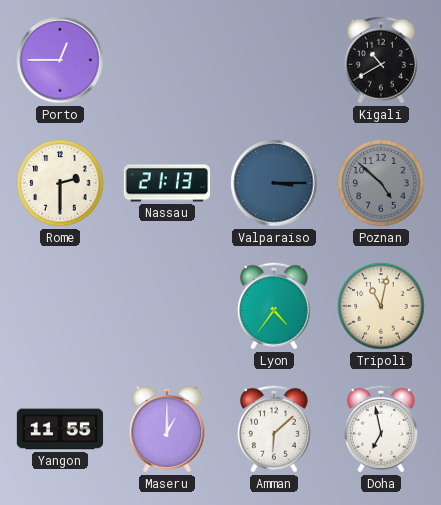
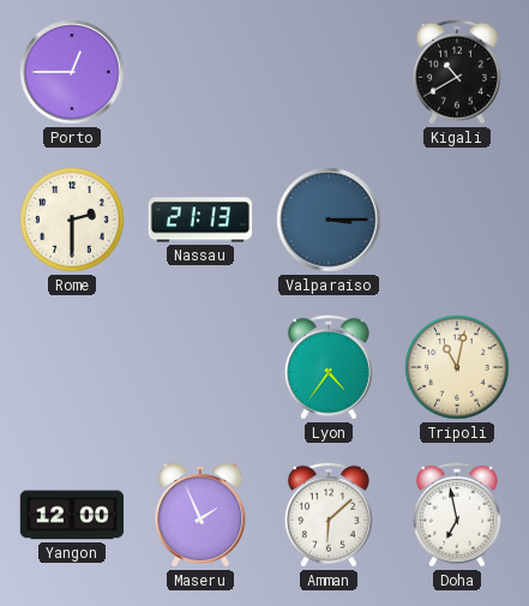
Poznan: 4:52 -> none
Yangon: 11:55 -> 12:00
Maseru: 1:00 -> 1:56
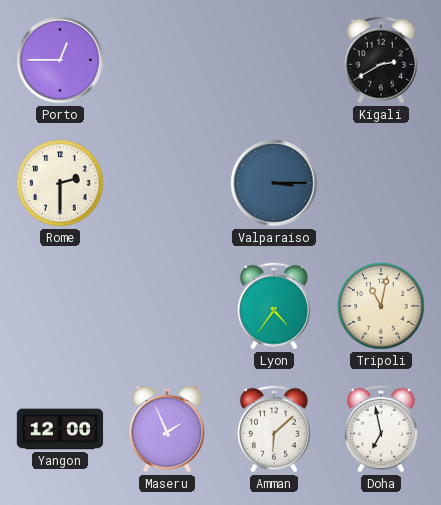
Kigali: 10:40 -> 2:40
Nassau: 21:13 -> none
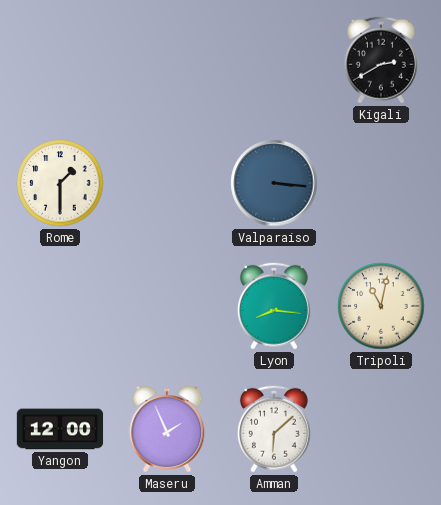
Porto: 12:45 -> none
Rome: 2:30 -> 1:30
Valparaiso: 3:15 -> 3:16
Lyon: 4:36 -> 8:16
Doha: 6:58 -> none
